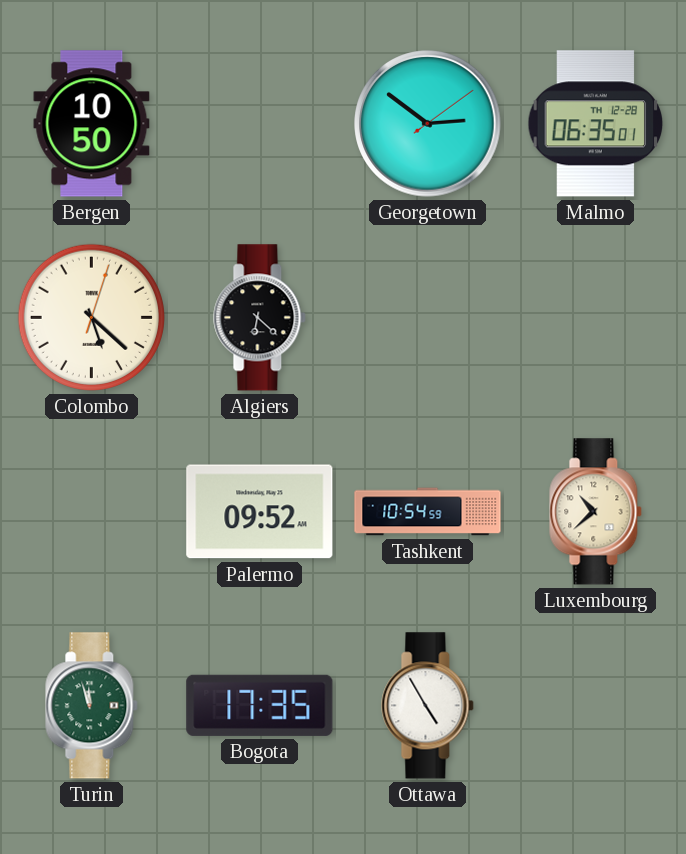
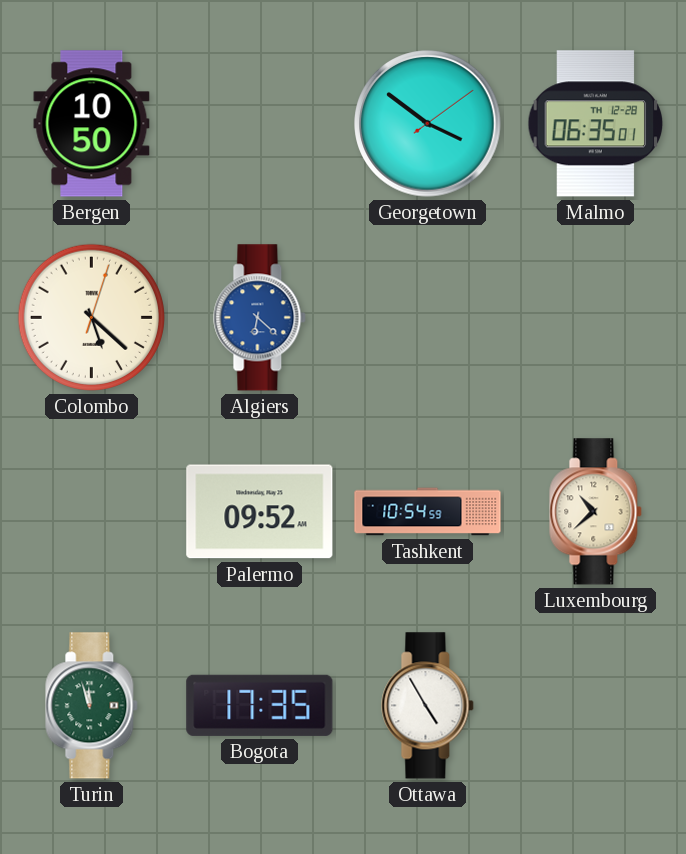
Georgetown: 2:51 -> 3:51
Algiers dial: black -> blue
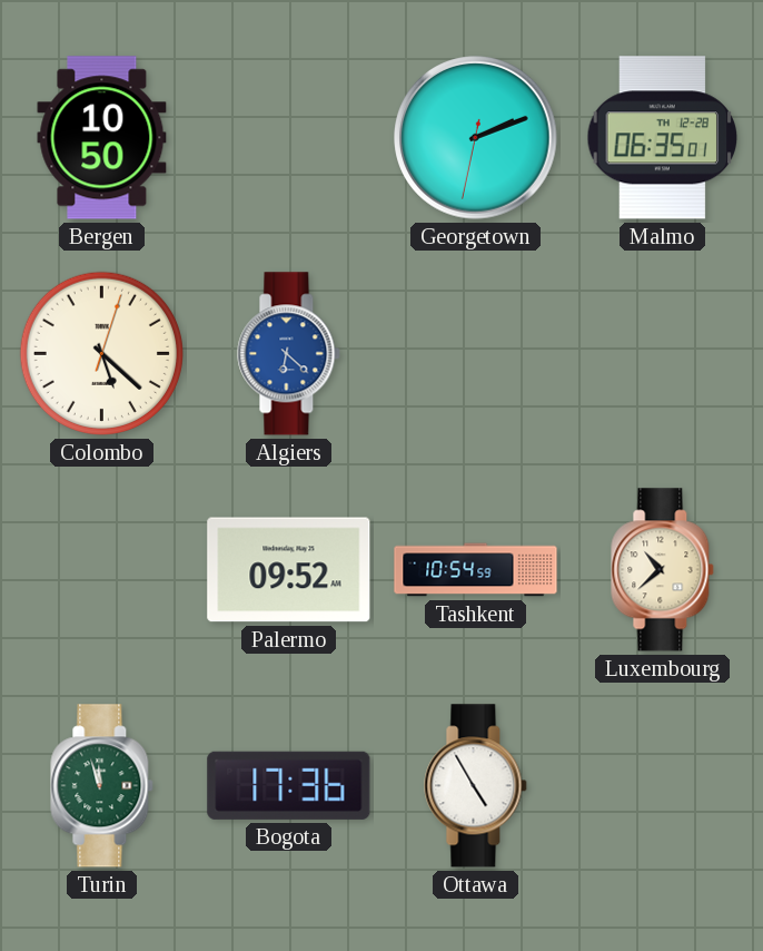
Georgetown: 3:51 -> 2:11
Bogota: 17:35 -> 17:36
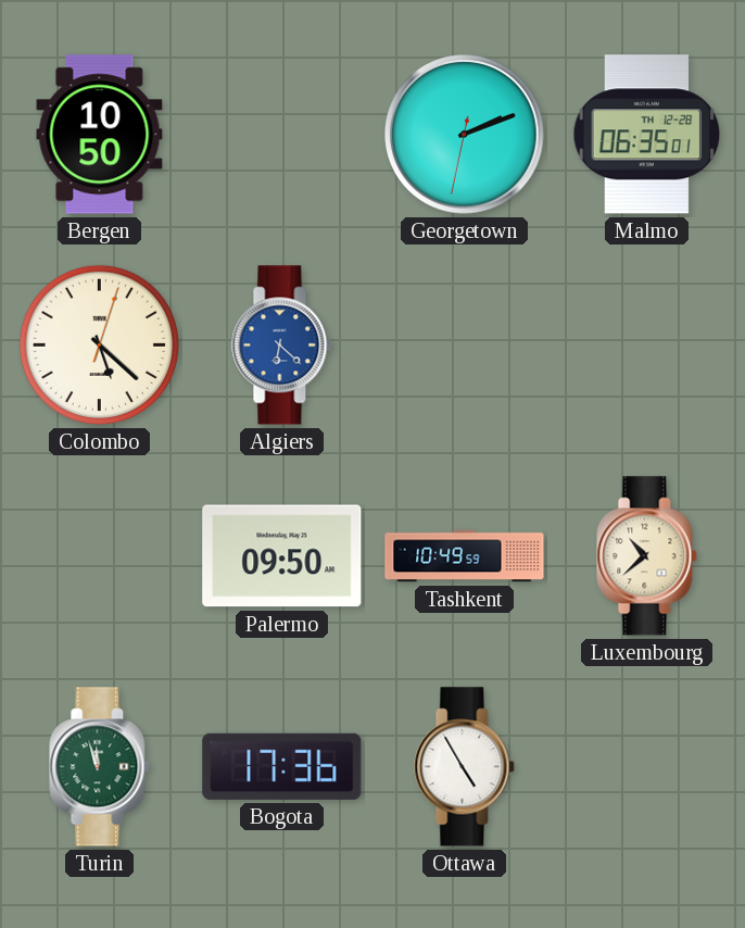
Palermo: 09:52 -> 09:50
Tashkent: 10:54 -> 10:49
